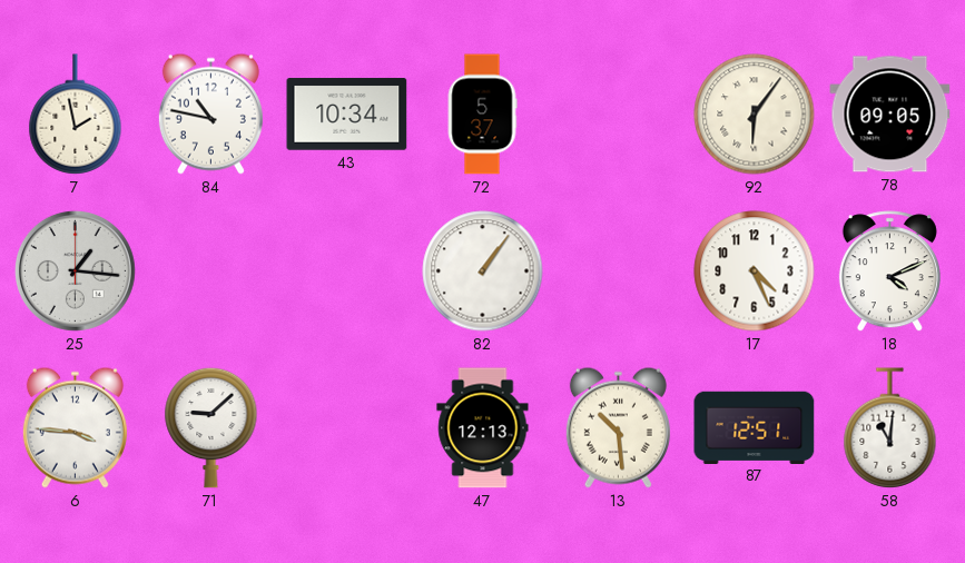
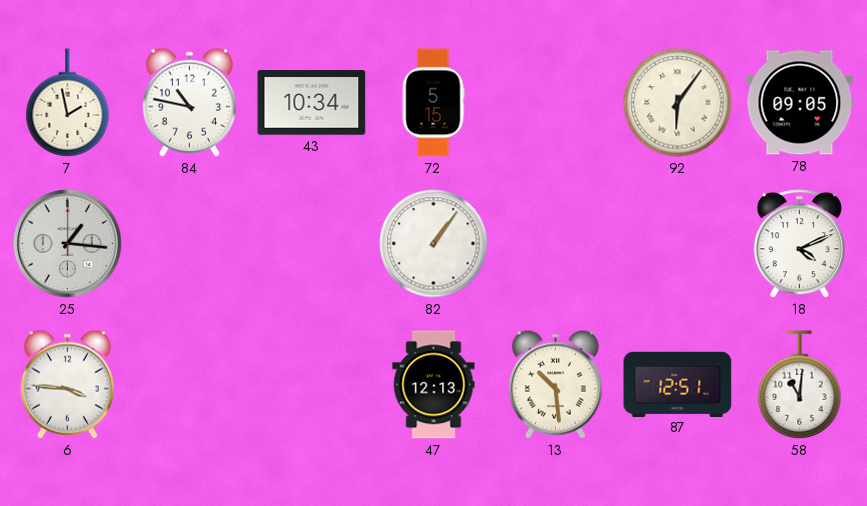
72: 5:37 -> 5:15
17: 4:26 -> none
71: 9:08 -> none
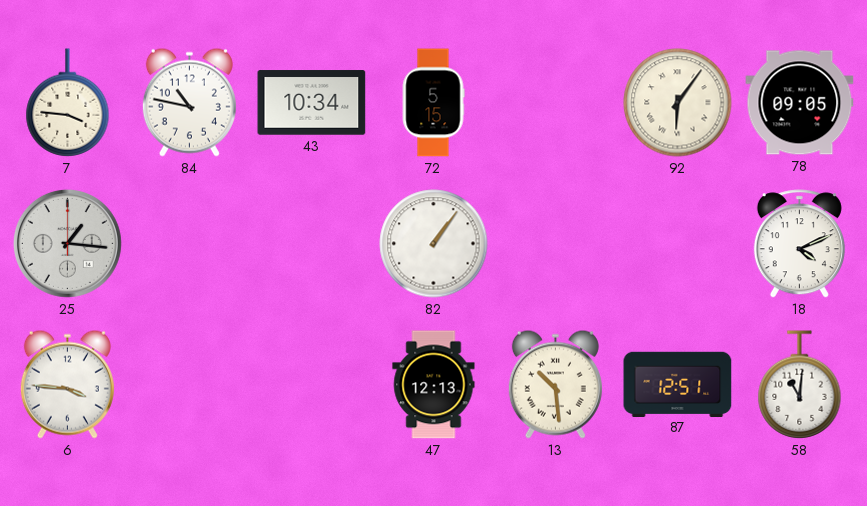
7: 1:58 -> 3:46
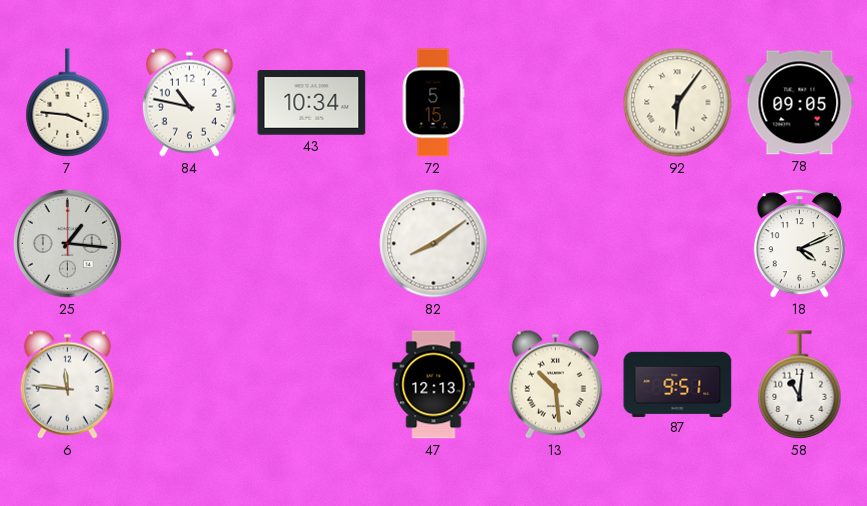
82: 1:06 -> 8:09
6: 3:46 -> 11:46
87: 12:51 -> 9:51
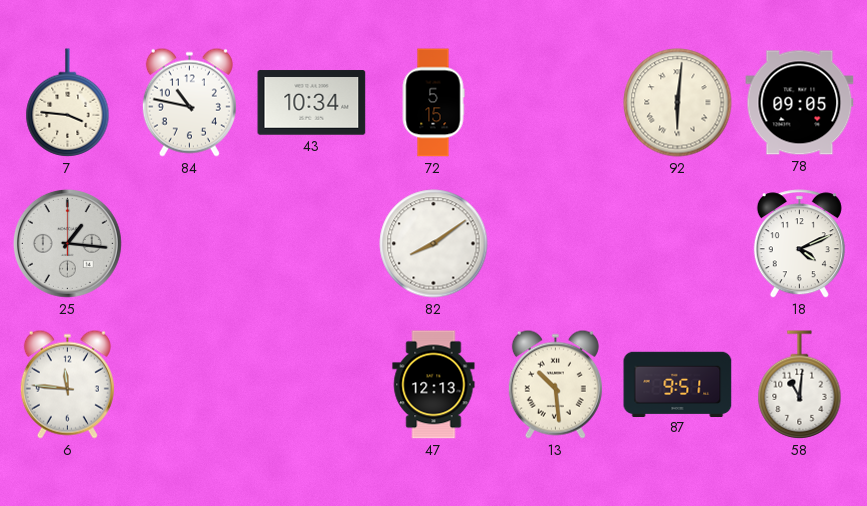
92: 6:06 -> 6:01
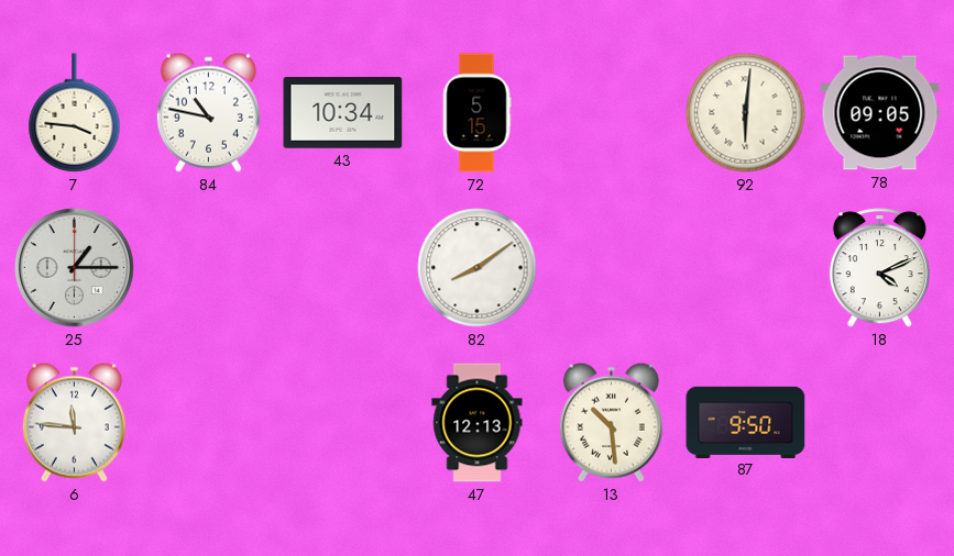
25: 1:16 -> 1:15
87: 9:51 -> 9:50
58: 11:01 -> none
